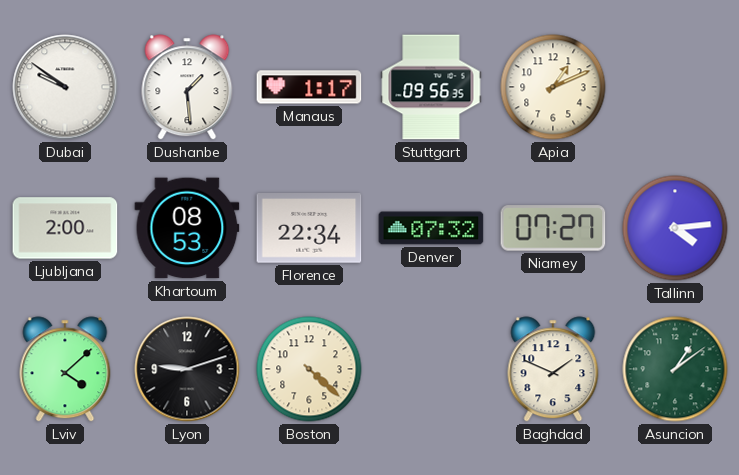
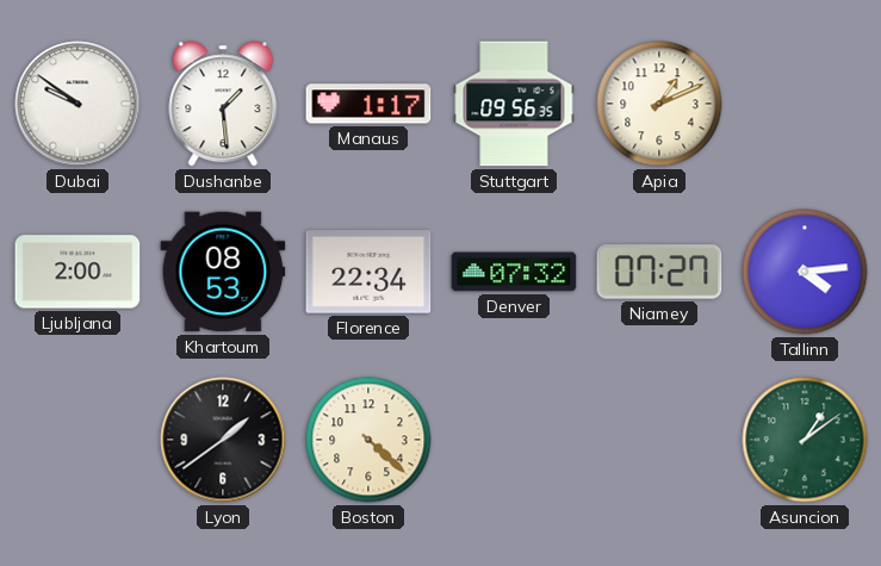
Lviv: 4:08 -> none
Lyon: 9:12 -> 1:39
Baghdad: 1:49 -> none
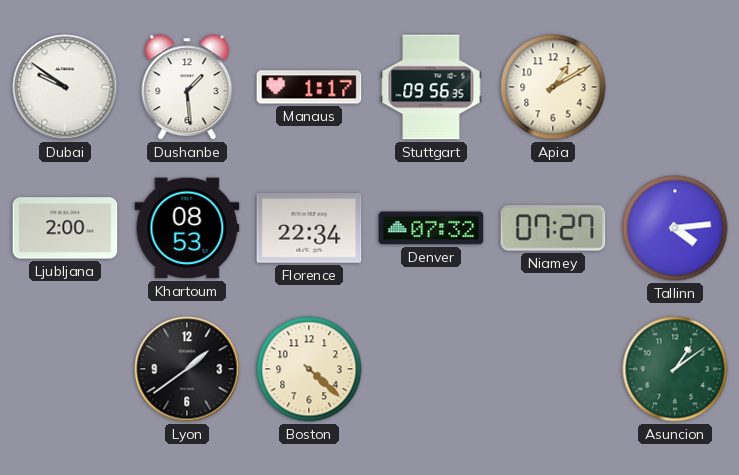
Apia: 1:11 -> 1:10
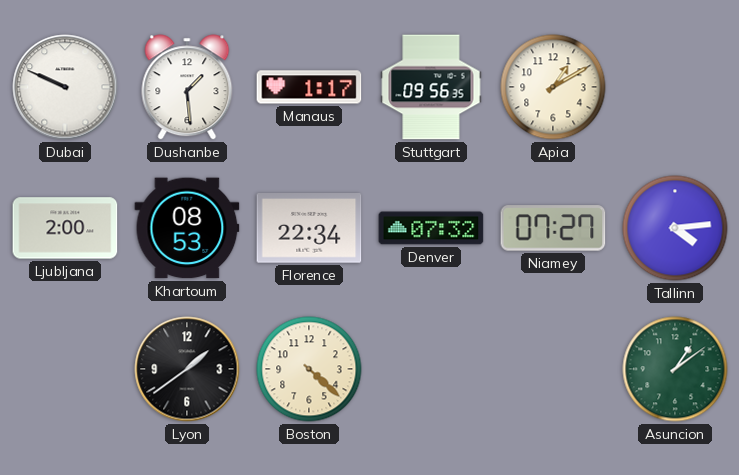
Dubai: 9:51 -> 9:49
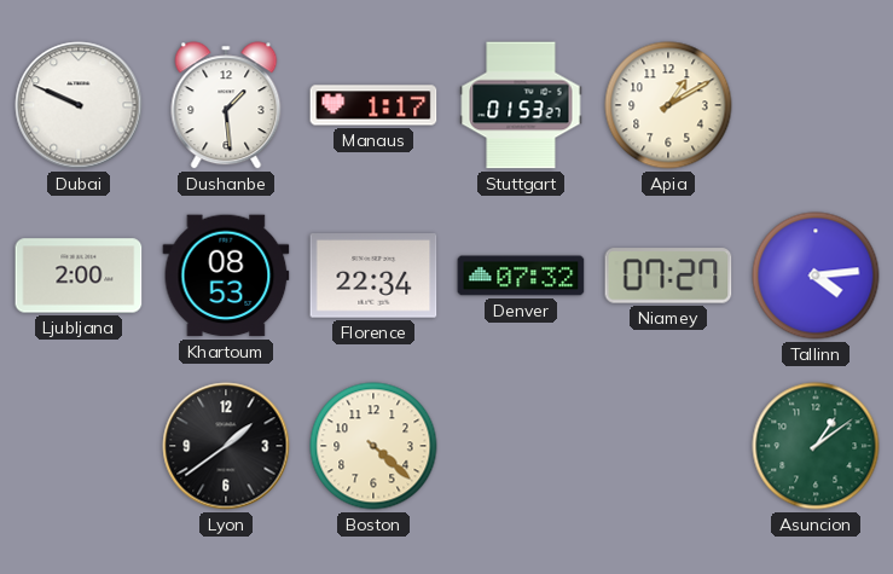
Stuttgart: 09:56 -> 01:53
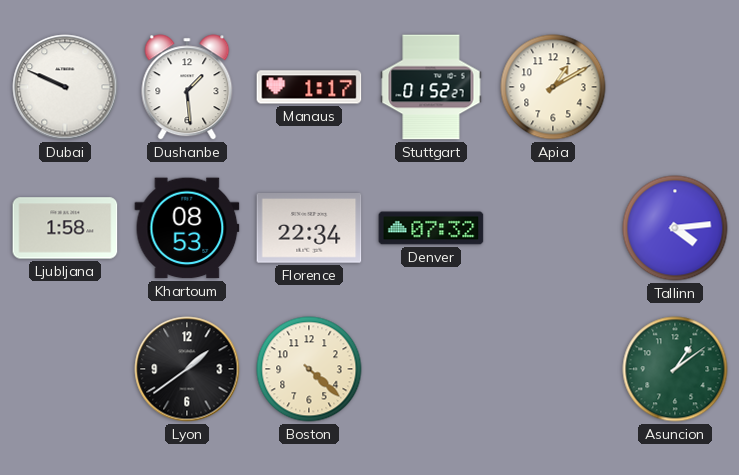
Stuttgart: 01:53 -> 01:52
Ljubljana: 2:00 -> 1:58
Niamey: 07:27 -> none
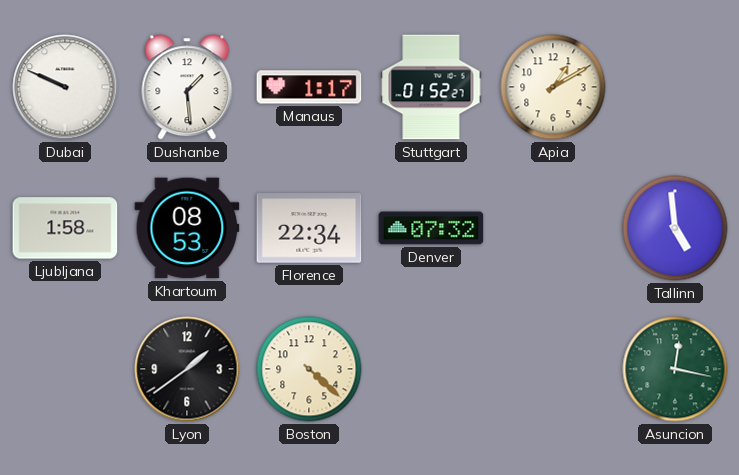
Tallinn: 4:14 -> 4:59
Asuncion: 1:09 -> 12:17
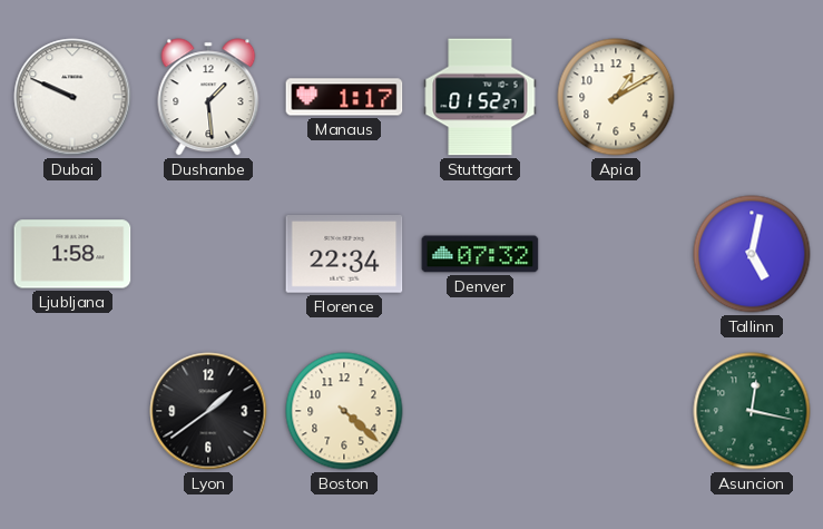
Khartoum: 08:53 -> none
Tallinn: 4:59 -> 5:02
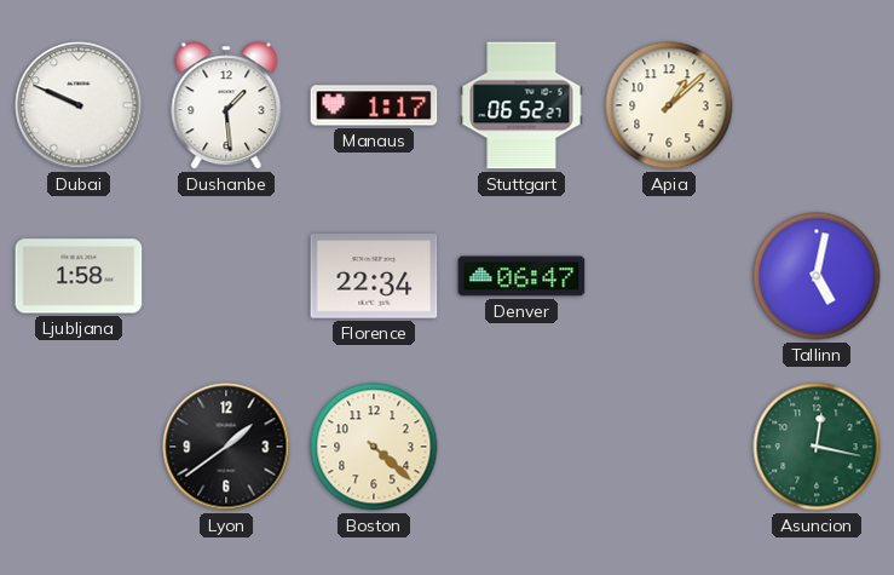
Stuttgart: 01:52 -> 06:52
Apia: 1:10 -> 1:08
Denver: 07:32 -> 06:47
